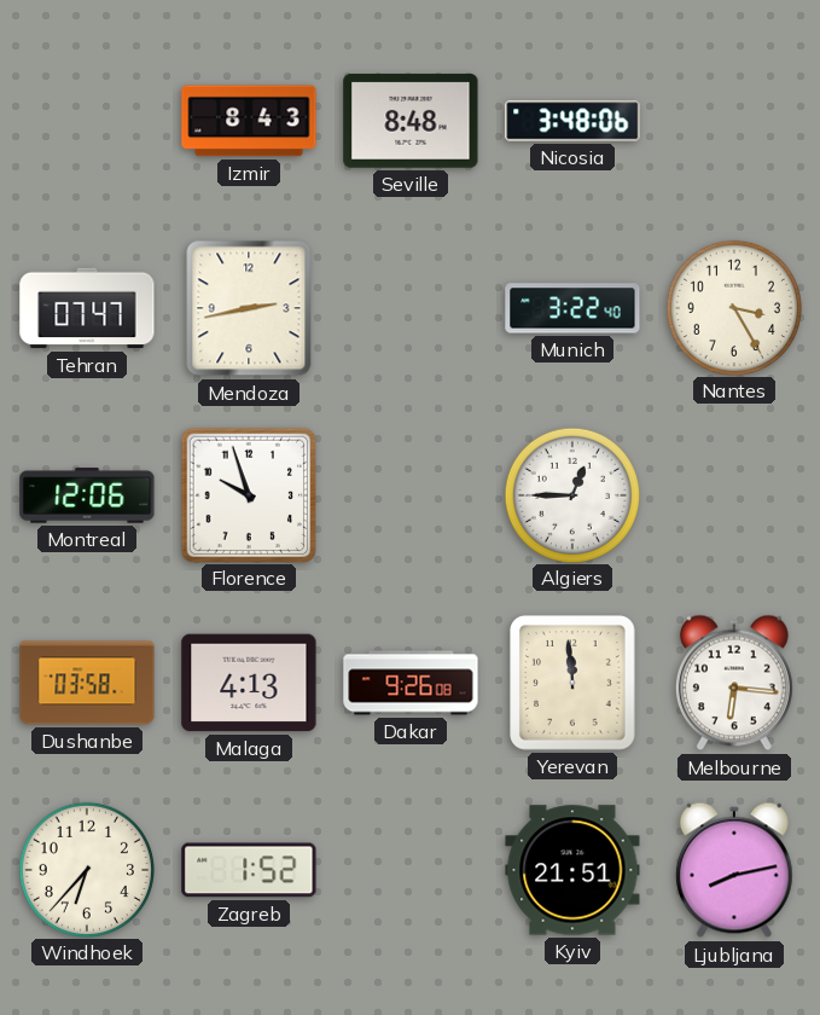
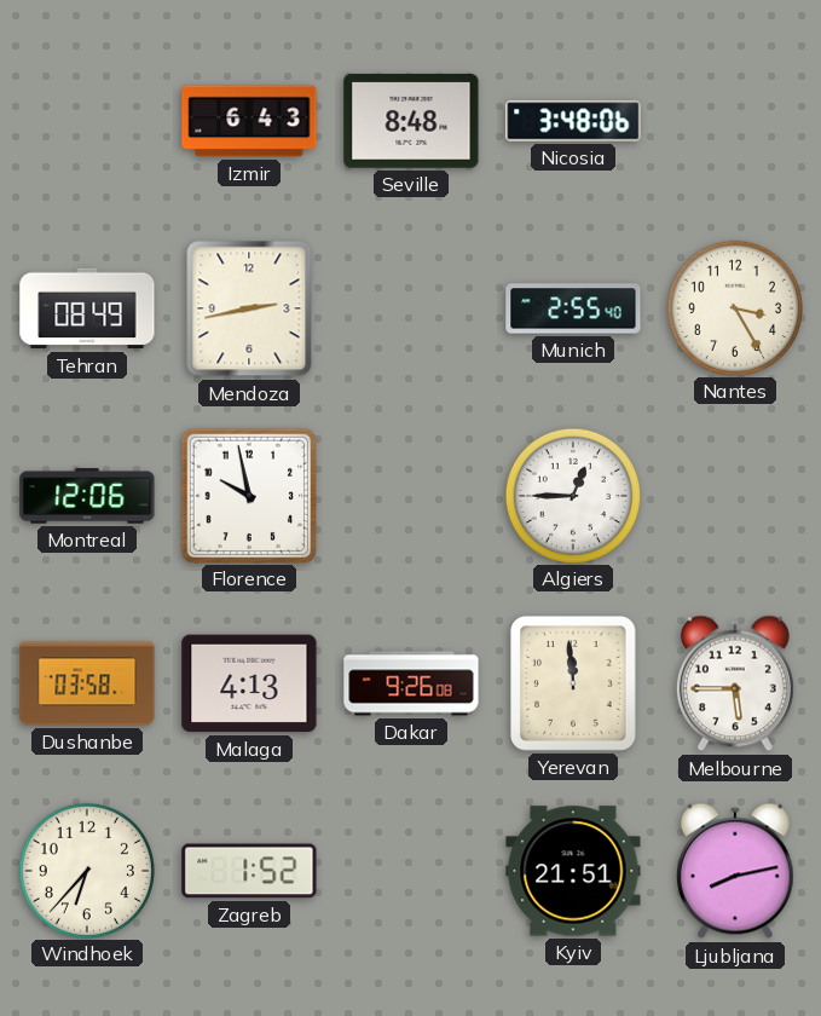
Izmir: 8:43 -> 6:43
Tehran: 07:47 -> 08:49
Munich: 3:22 -> 2:55
Florence: 9:57 -> 9:58
Melbourne: 6:16 -> 5:45
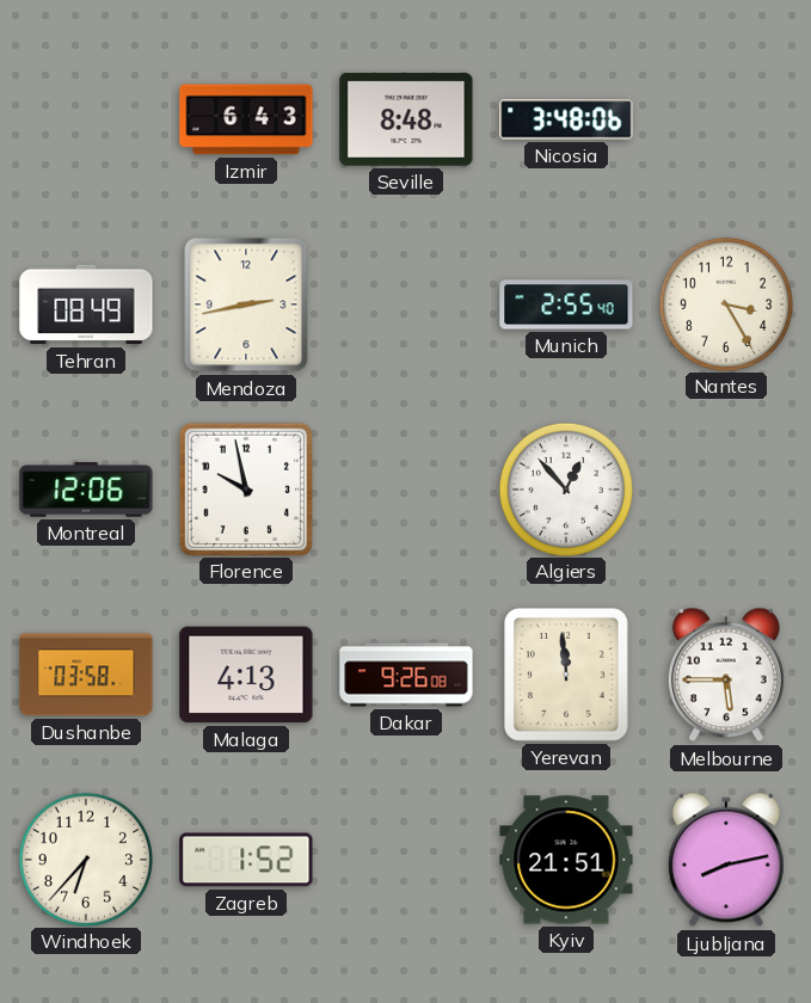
Algiers: 12:45 -> 12:53
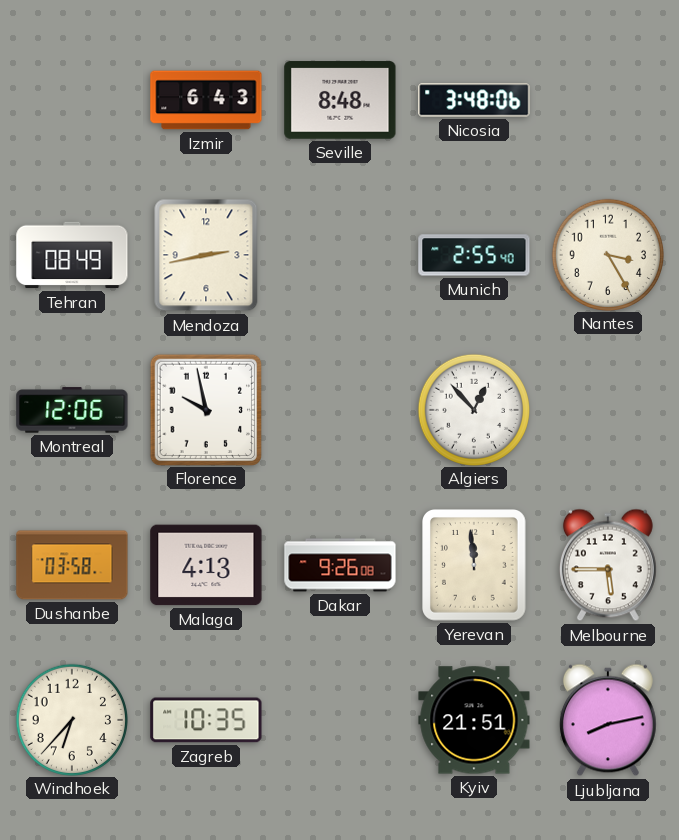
Zagreb: 1:52 -> 10:35
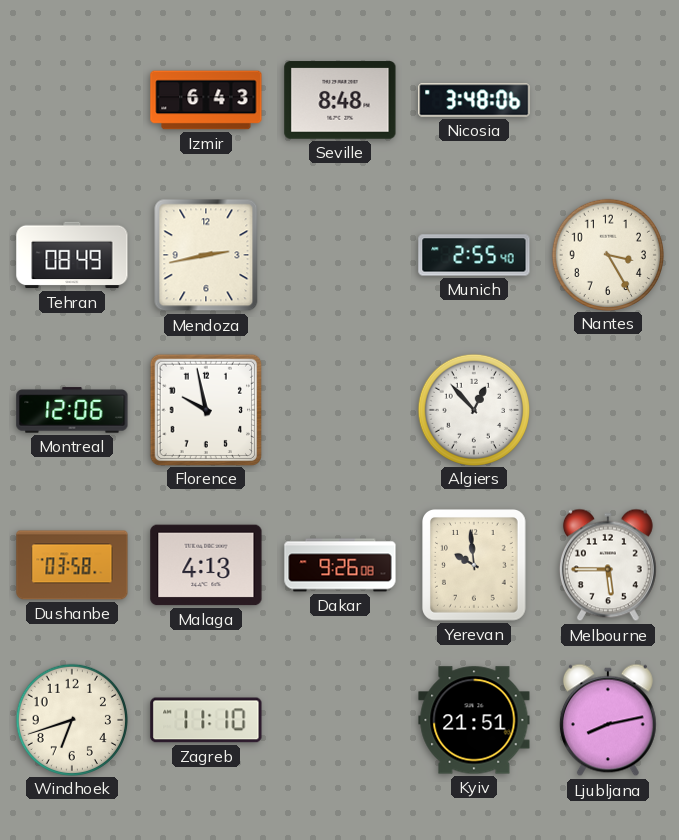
Yerevan: 11:59 -> 9:59
Windhoek: 6:37 -> 6:42
Zagreb: 10:35 -> 11:10
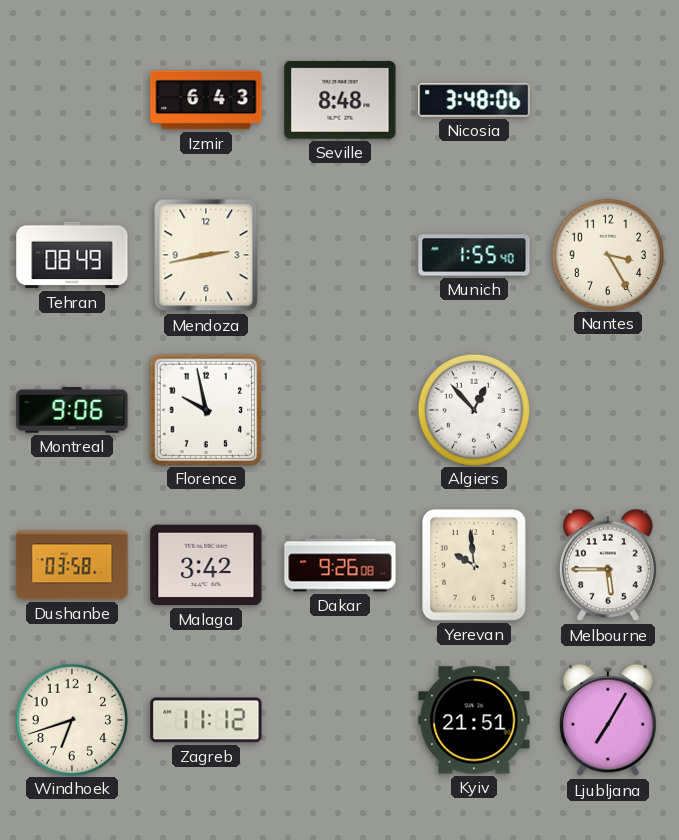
Munich: 2:55 -> 1:55
Montreal: 12:06 -> 9:06
Malaga: 4:13 -> 3:42
Zagreb: 11:10 -> 11:12
Ljubljana: 8:13 -> 7:05
